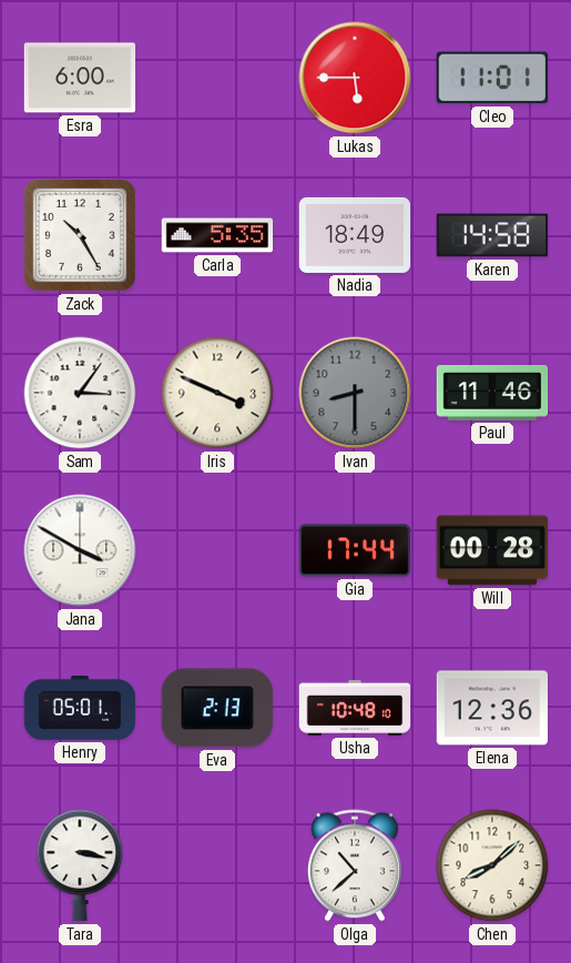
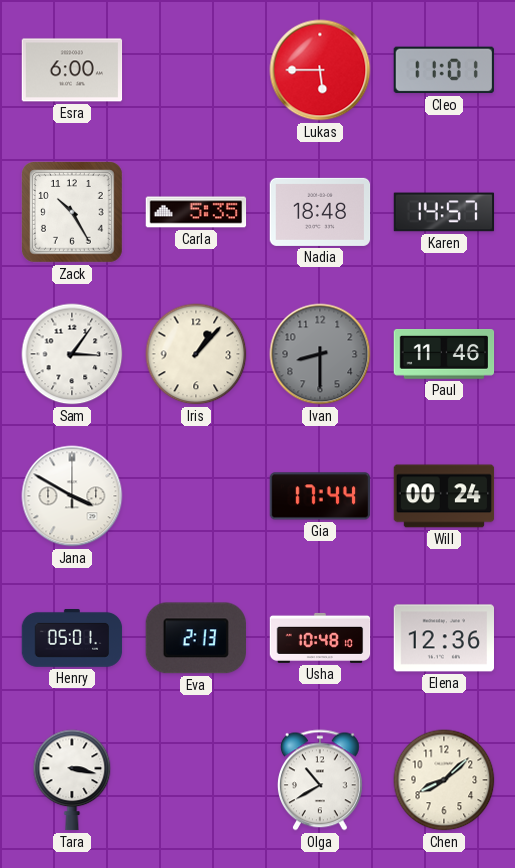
Nadia: 18:49 -> 18:48
Karen: 14:58 -> 14:57
Iris: 3:49 -> 1:07
Will: 00:28 -> 00:24
Olga: 10:38 -> 10:40
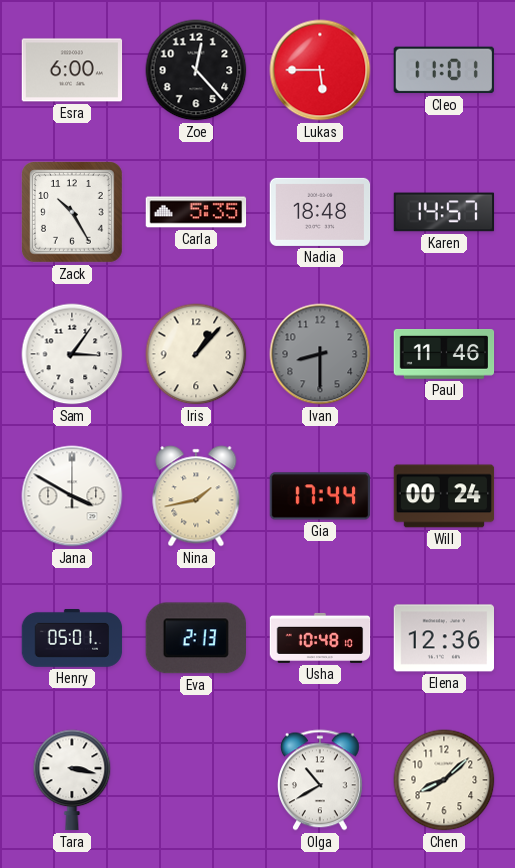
Zoe: none -> 12:23
Nina: none -> 1:43
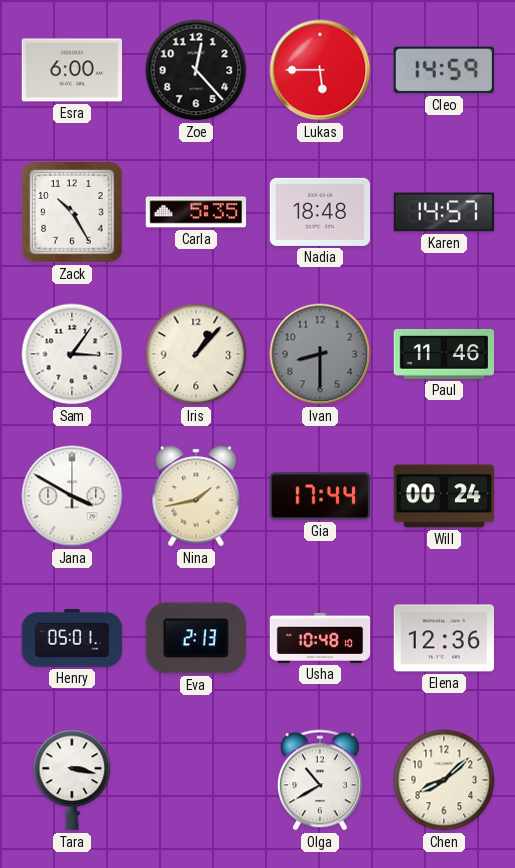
Cleo: 11:01 -> 14:59
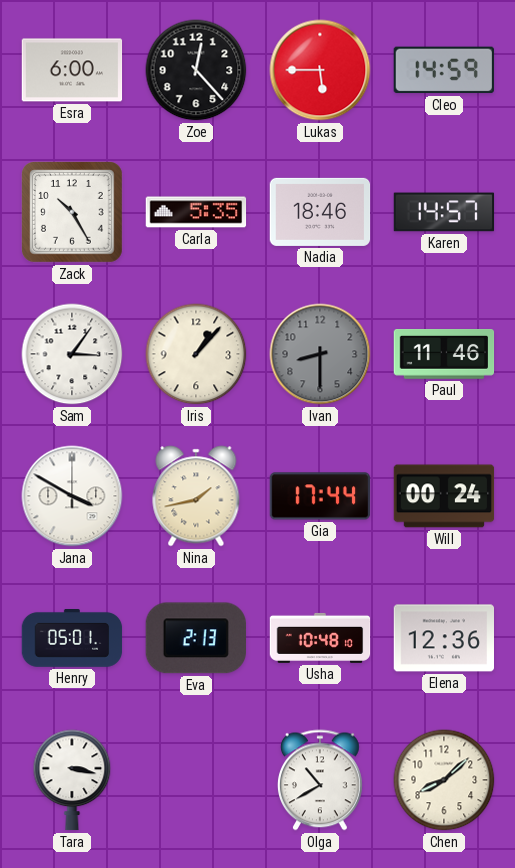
Nadia: 18:48 -> 18:46
